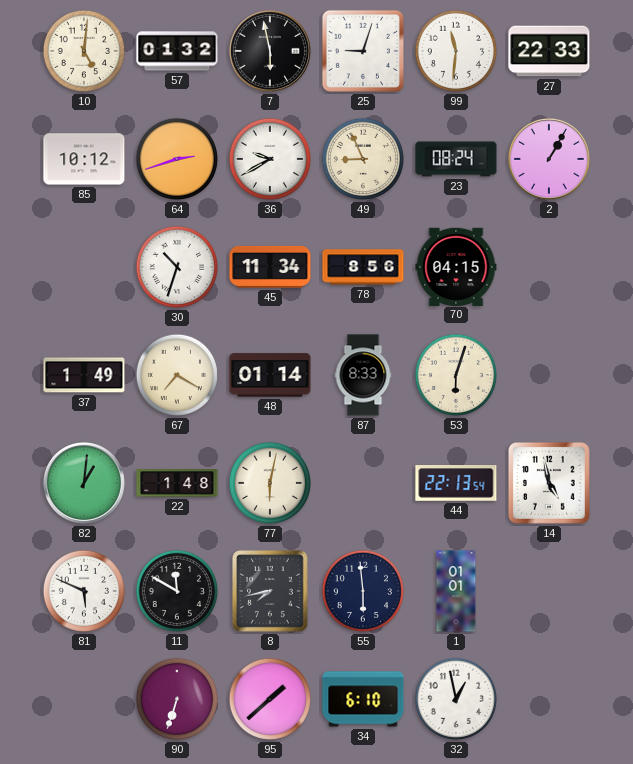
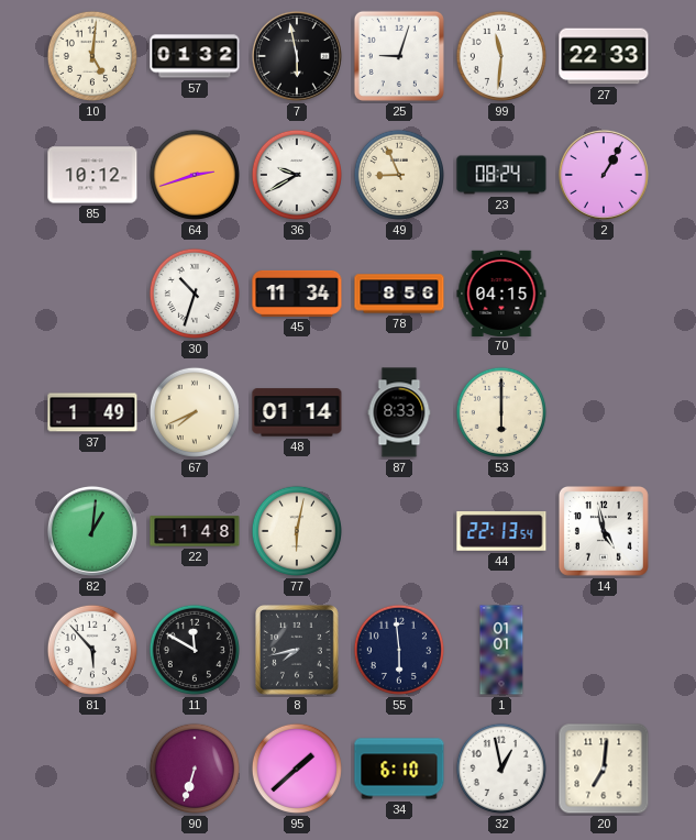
67: 7:20 -> 7:41
53: 6:03 -> 6:00
81: 5:49 -> 5:53
20: none -> 7:01
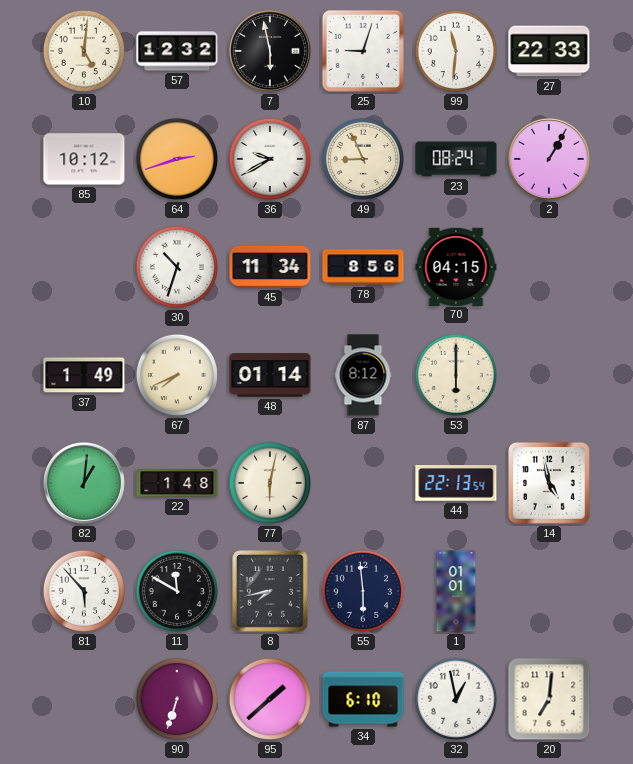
57: 01:32 -> 12:32
87: 8:33 -> 8:12
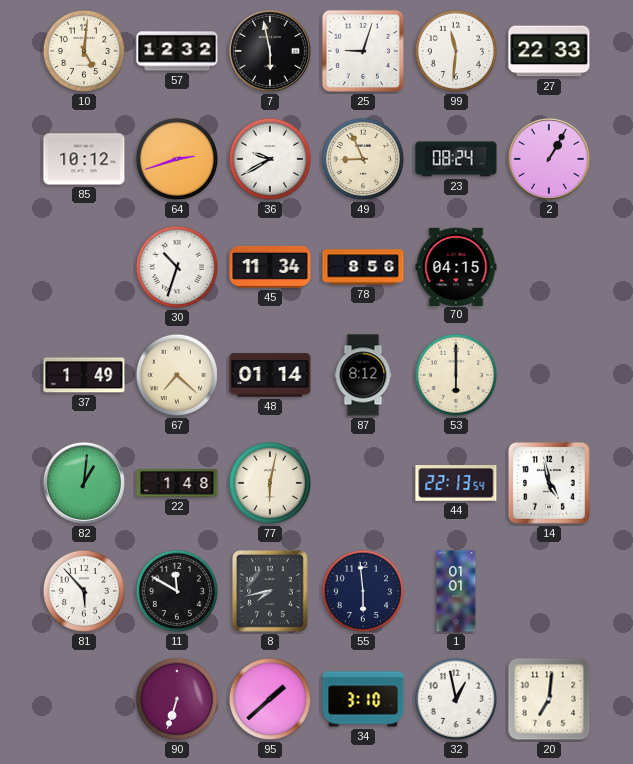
67: 7:41 -> 7:22
34: 6:10 -> 3:10
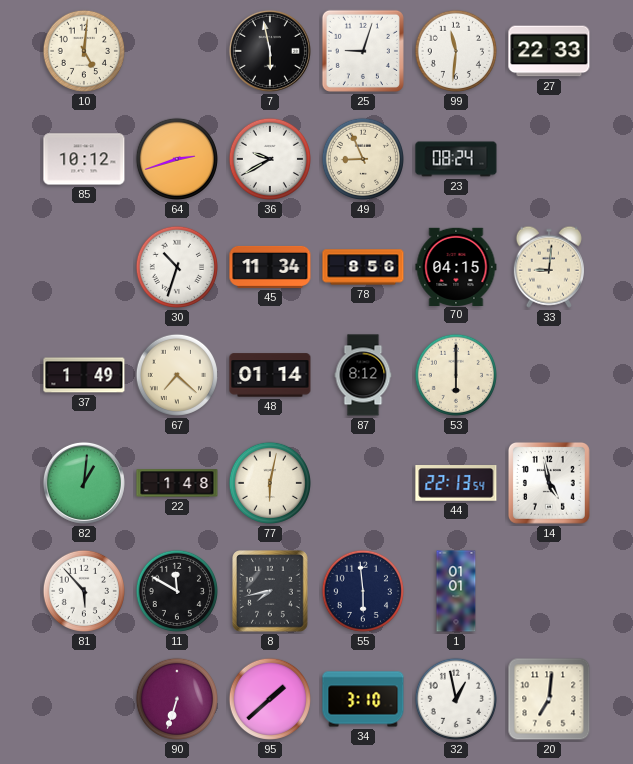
57: 12:32 -> none
2: 1:05 -> none
33: none -> 9:01
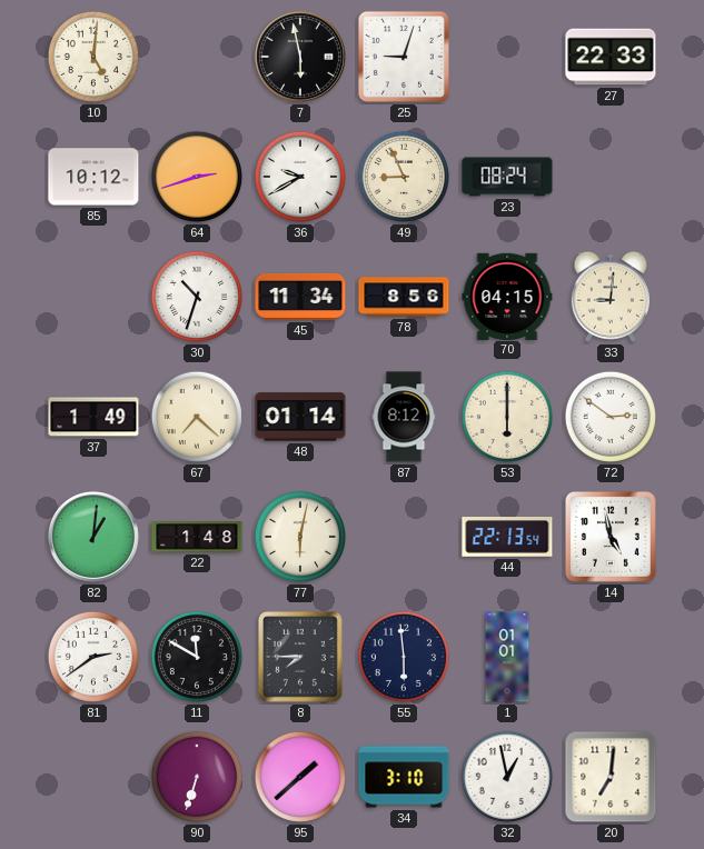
99: 11:31 -> none
72: none -> 2:51
81: 5:53 -> 2:39
8: 7:43 -> 7:45
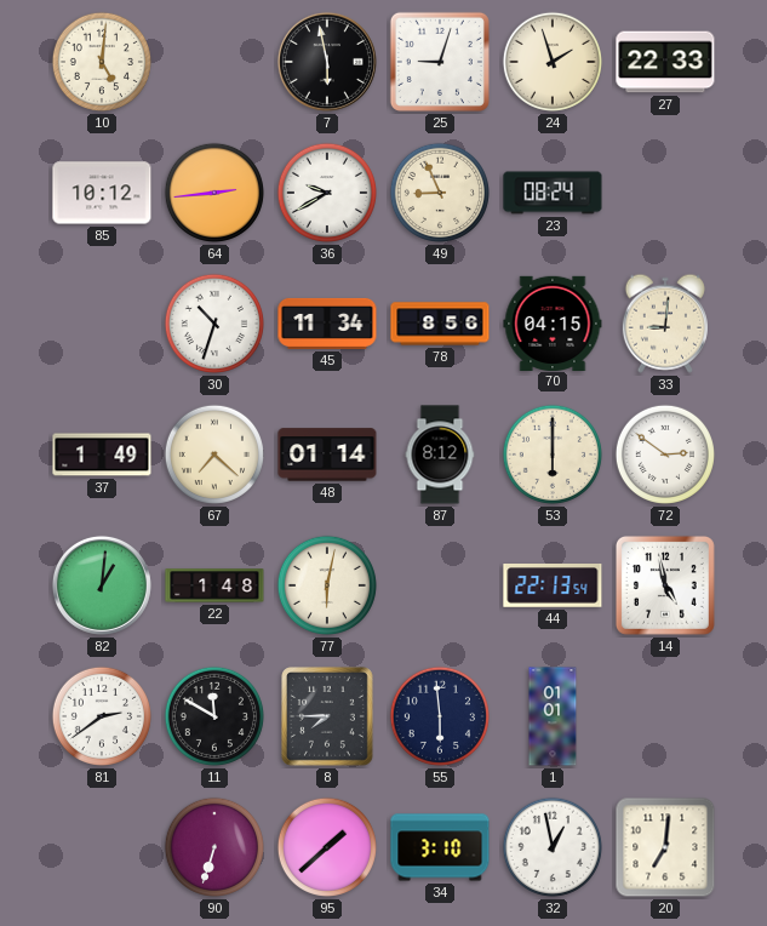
24: none -> 1:57
64: 2:42 -> 2:44
